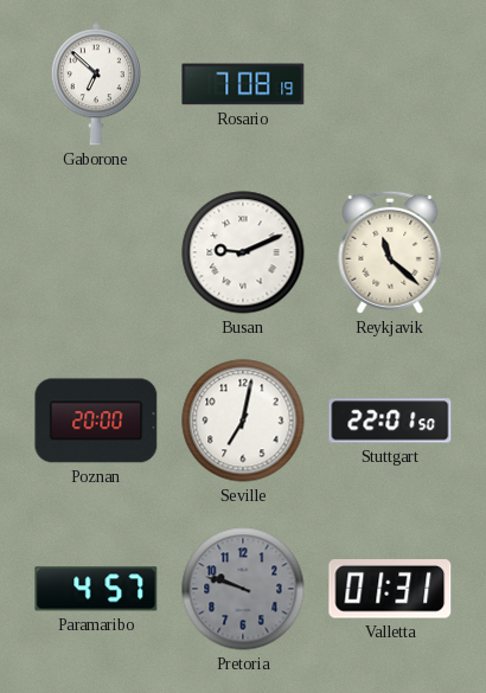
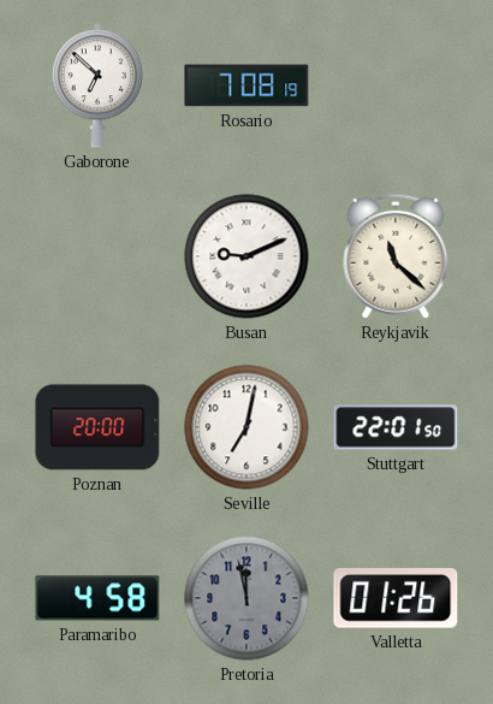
Paramaribo: 4:57 -> 4:58
Pretoria: 9:48 -> 11:58
Valletta: 01:31 -> 01:26
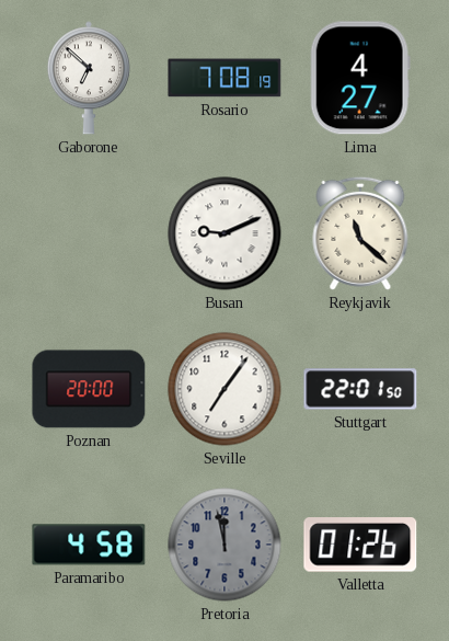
Lima: none -> 4:27
Seville: 7:02 -> 7:06
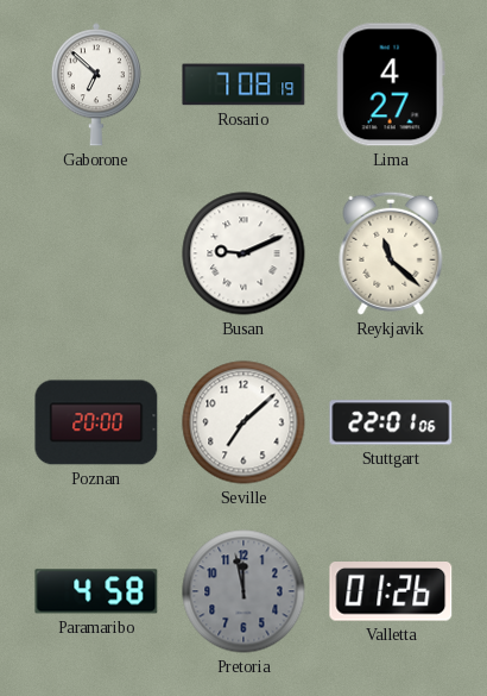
Seville: 7:06 -> 7:08
Stuttgart: 22:01:50 -> 22:01:06
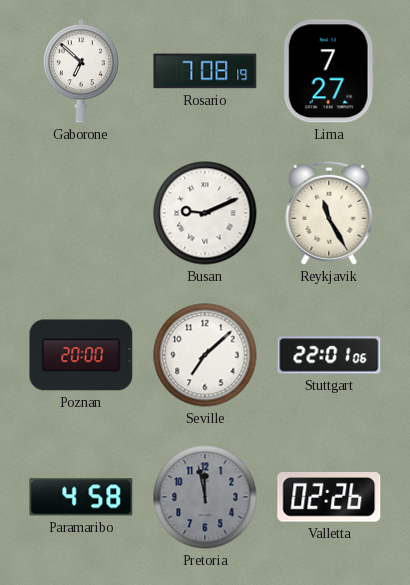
Lima: 4:27 -> 7:27
Reykjavik: 11:22 -> 11:25
Valletta: 01:26 -> 02:26
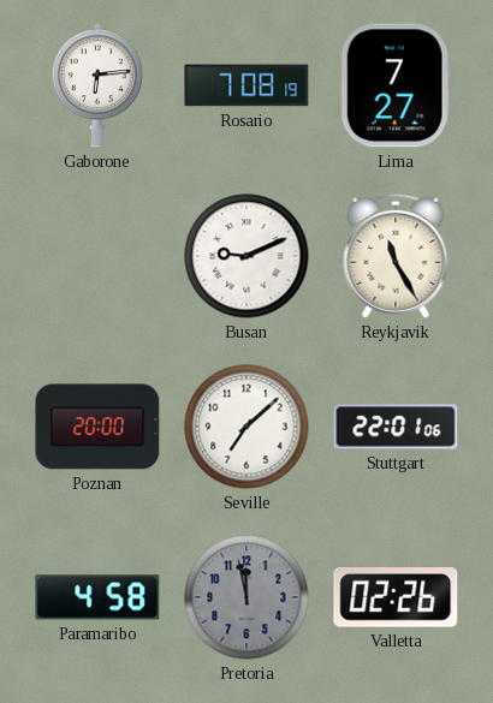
Gaborone: 6:52 -> 6:14
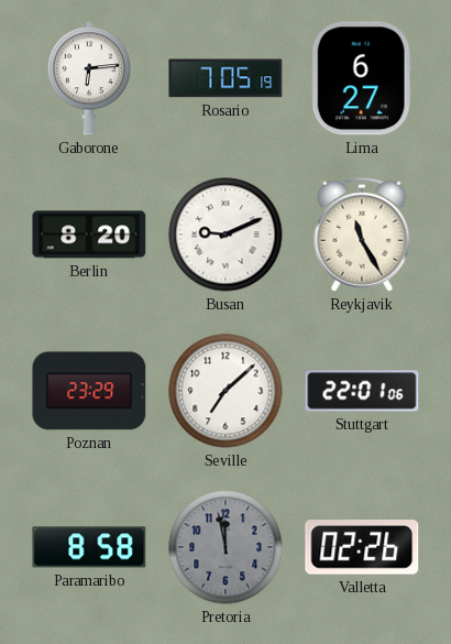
Rosario: 7:08 -> 7:05
Lima: 7:27 -> 6:27
Berlin: none -> 8:20
Poznan: 20:00 -> 23:29
Paramaribo: 4:58 -> 8:58
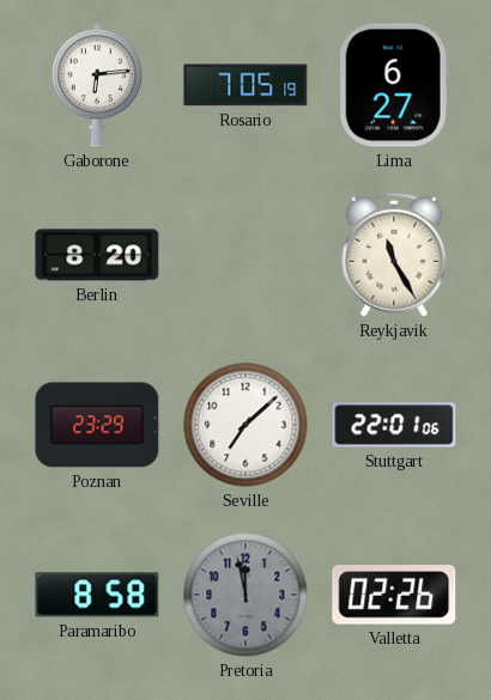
Busan: 9:11 -> none
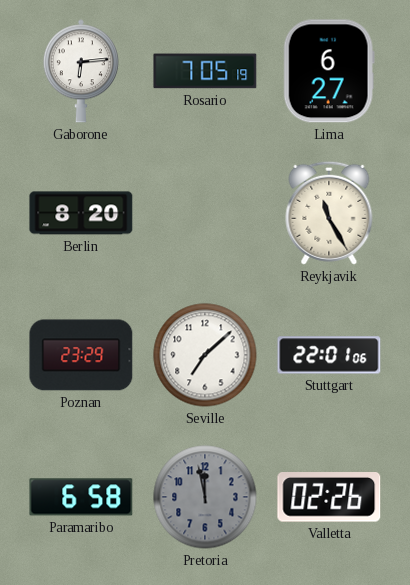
Paramaribo: 8:58 -> 6:58
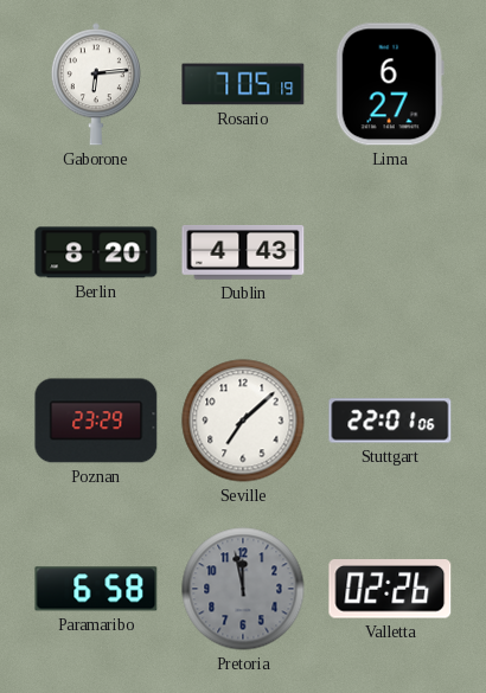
Dublin: none -> 4:43
Reykjavik: 11:25 -> none
